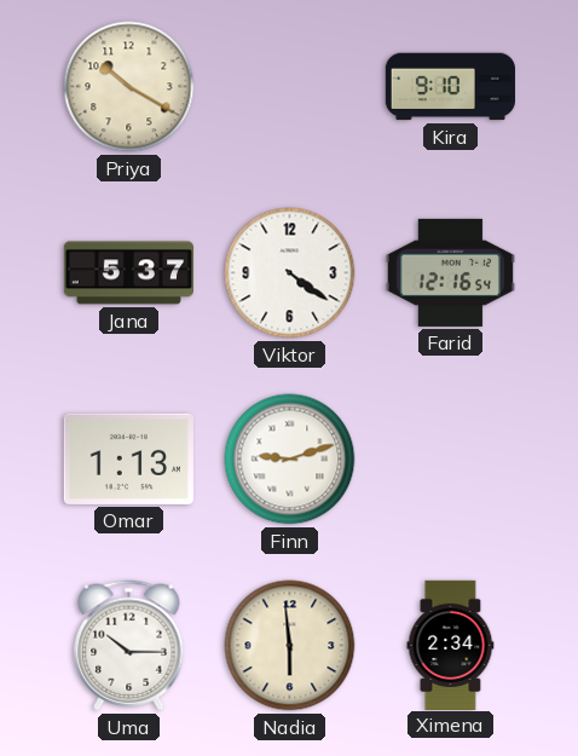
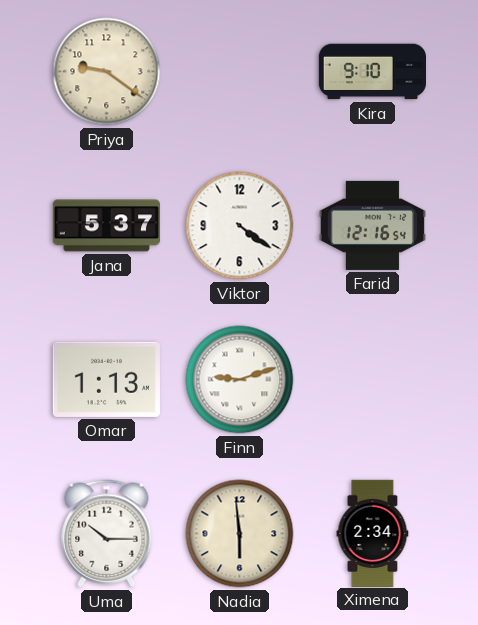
Priya: 10:20 -> 9:21
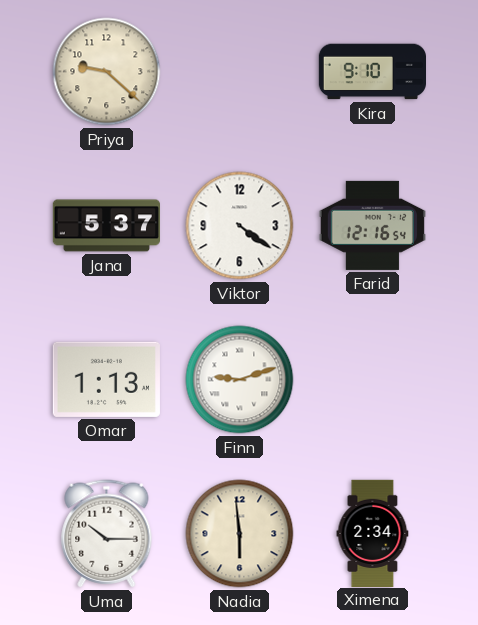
Priya: 9:21 -> 9:22
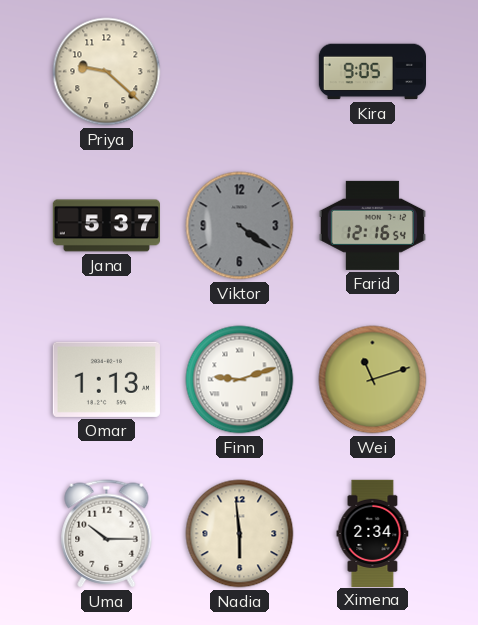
Kira: 9:10 -> 9:05
Viktor dial: white -> grey
Wei: none -> 11:12
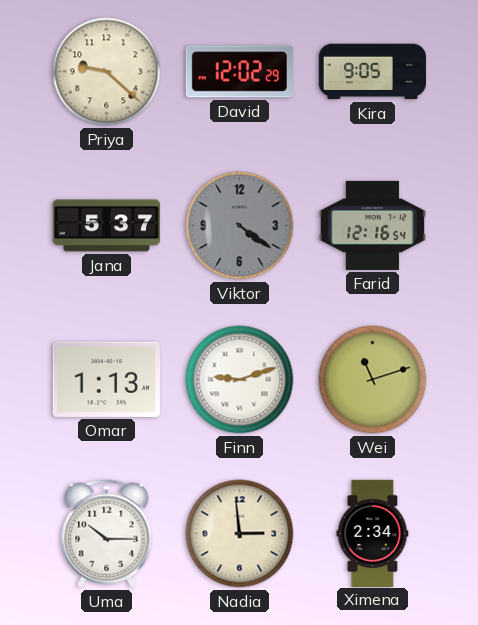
David: none -> 12:02
Nadia: 5:59 -> 2:59
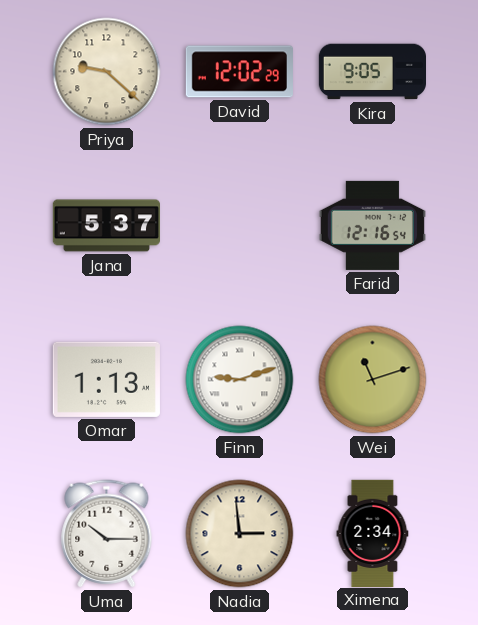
Viktor: 4:21 -> none
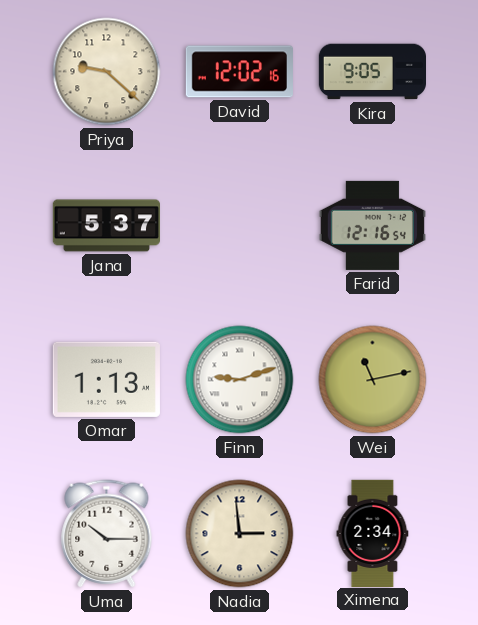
David: 12:02:29 -> 12:02:16
Wei: 11:12 -> 11:13
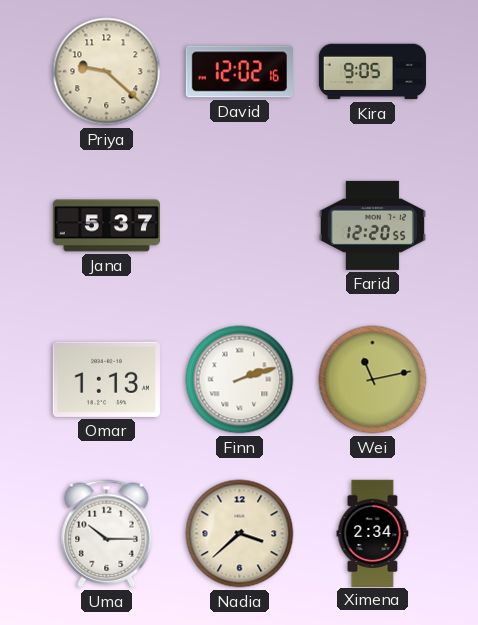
Farid: 12:16 -> 12:20
Finn: 9:12 -> 2:12
Nadia: 2:59 -> 3:38
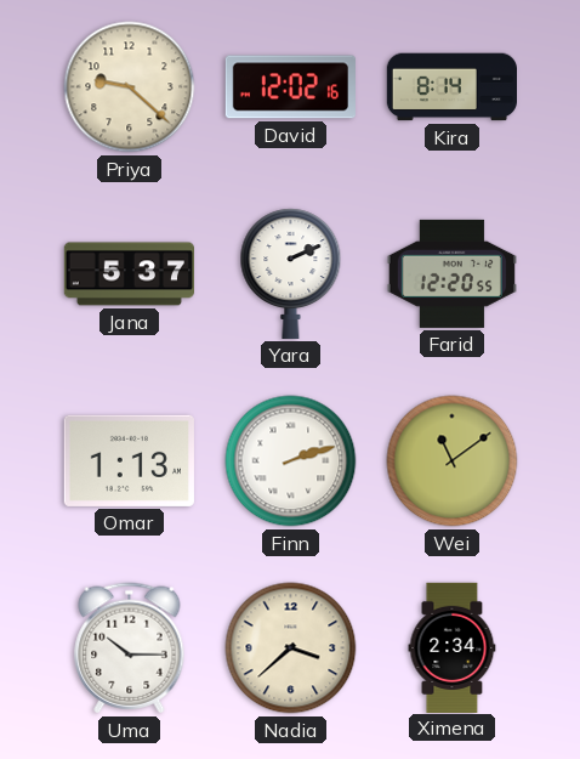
Kira: 9:05 -> 8:14
Yara: none -> 2:11
Wei: 11:13 -> 11:09
